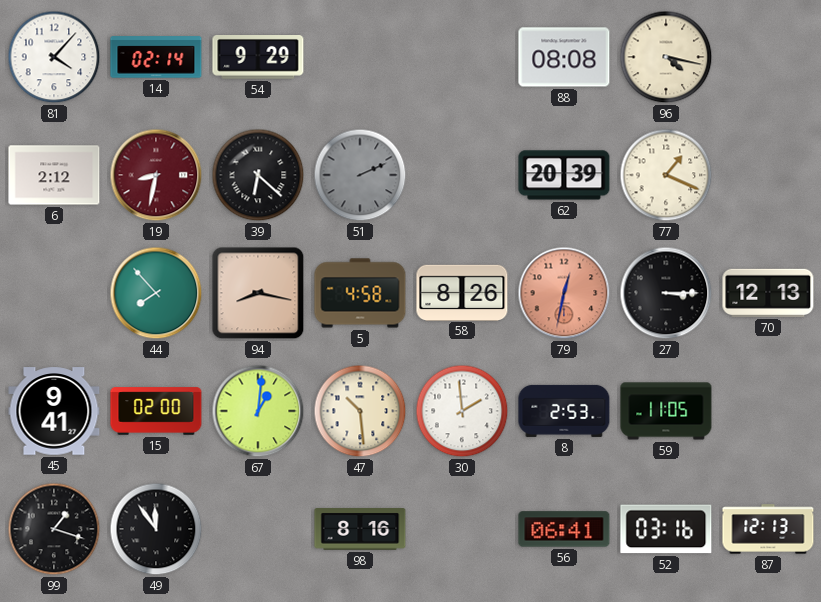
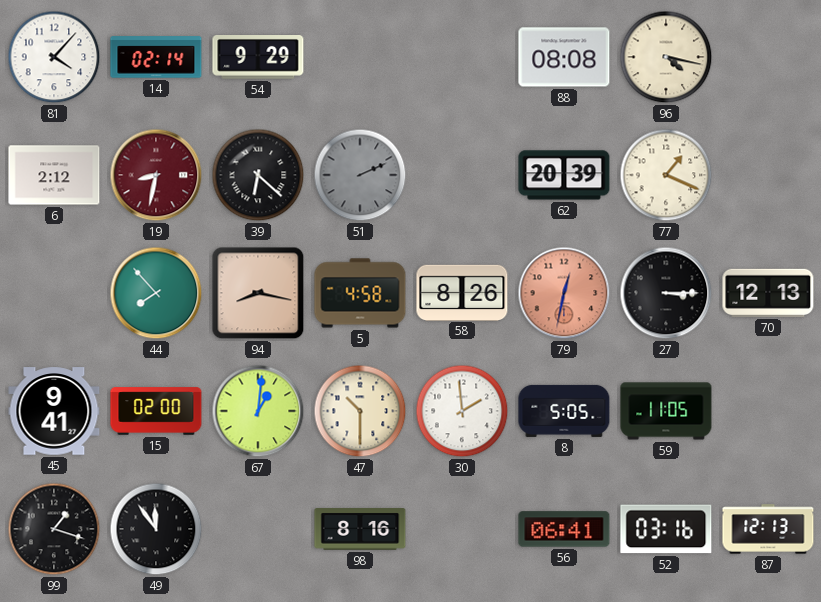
47: 10:29 -> 10:30
8: 2:53 -> 5:05
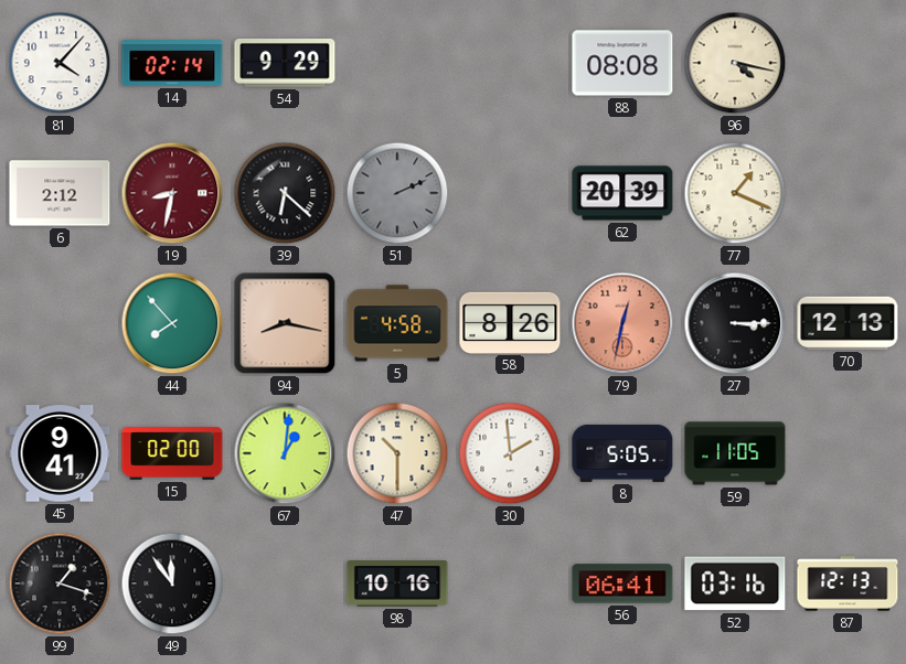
98: 8:16 -> 10:16
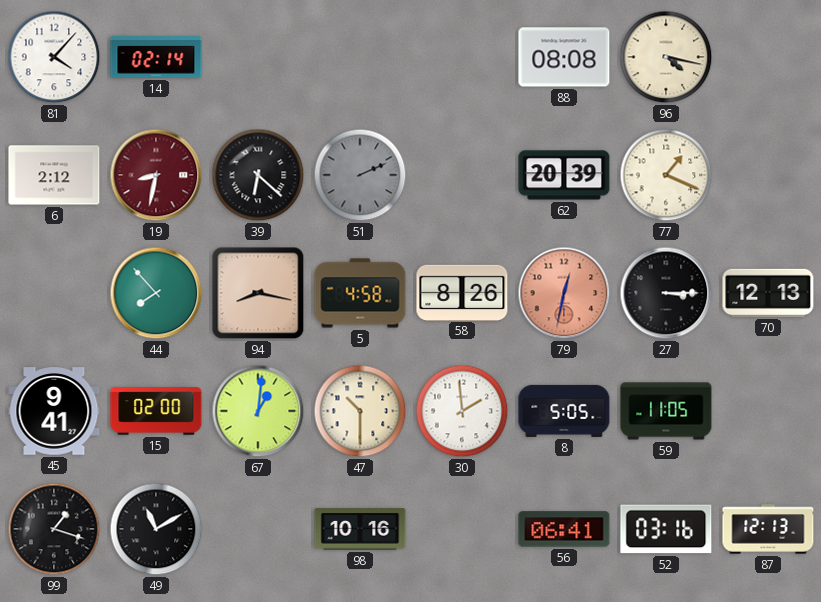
54: 9:29 -> none
49: 11:54 -> 11:10
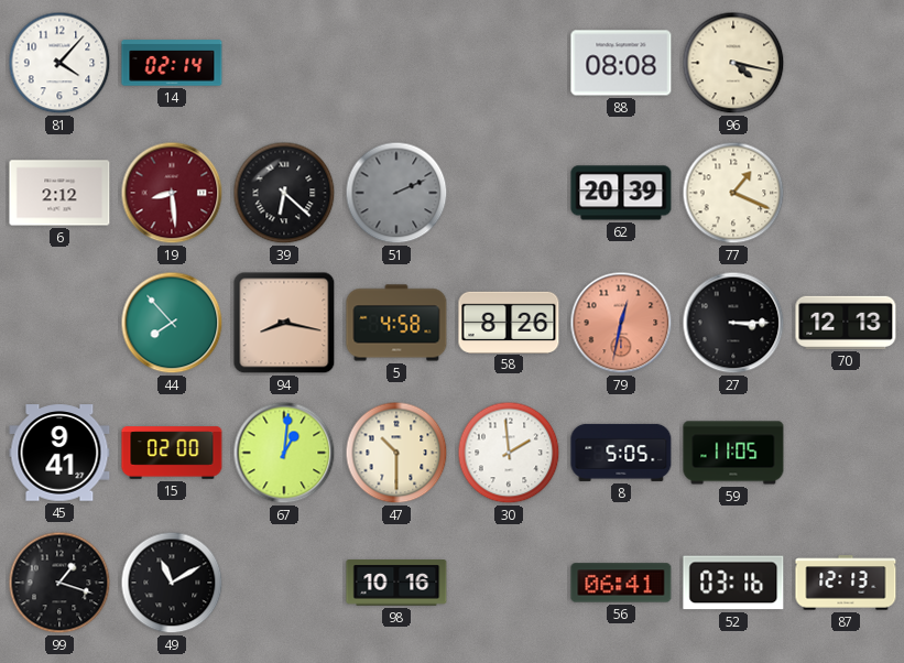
19: 8:32 -> 8:29
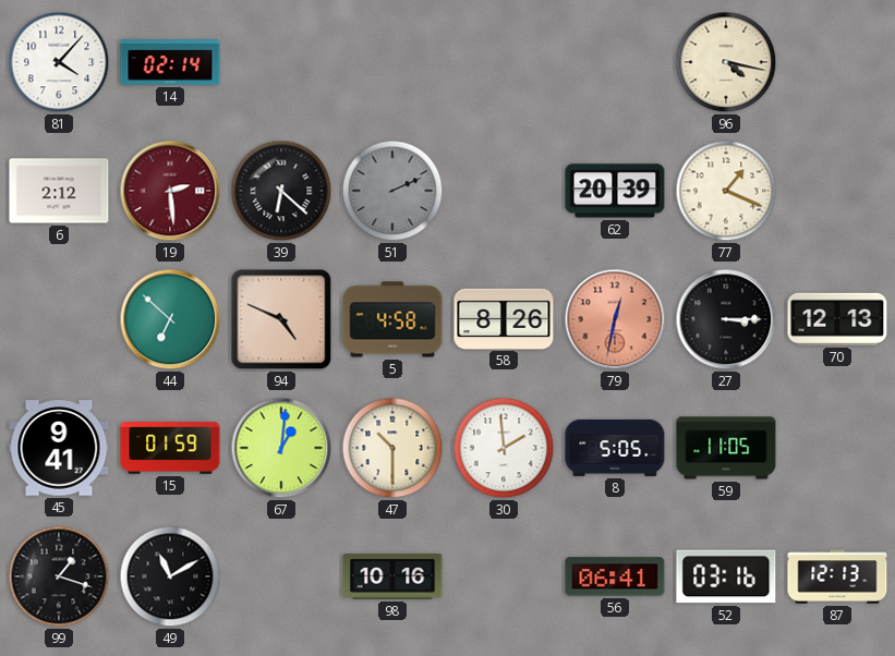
88: 08:08 -> none
19: 8:29 -> 2:29
44: 7:53 -> 6:52
94: 8:17 -> 4:49
15: 02:00 -> 01:59
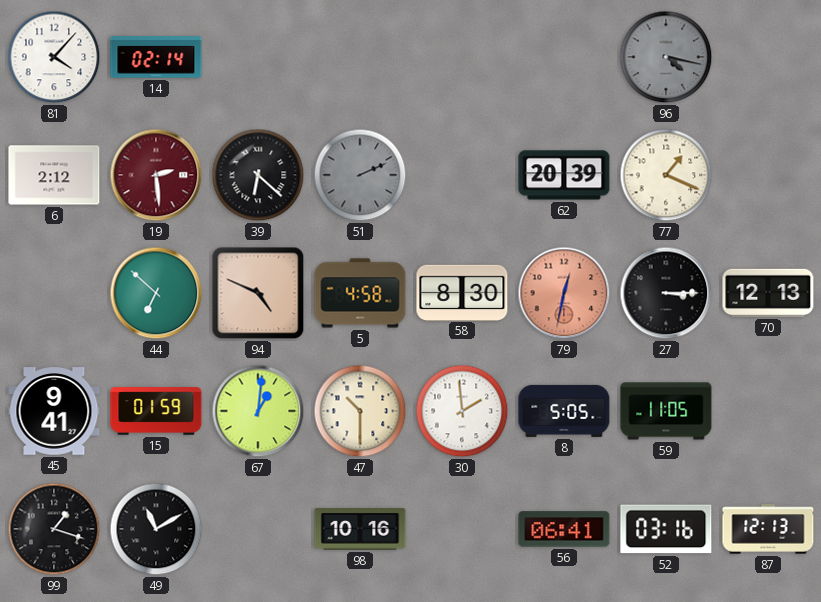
96 dial: cream -> grey
58: 8:26 -> 8:30
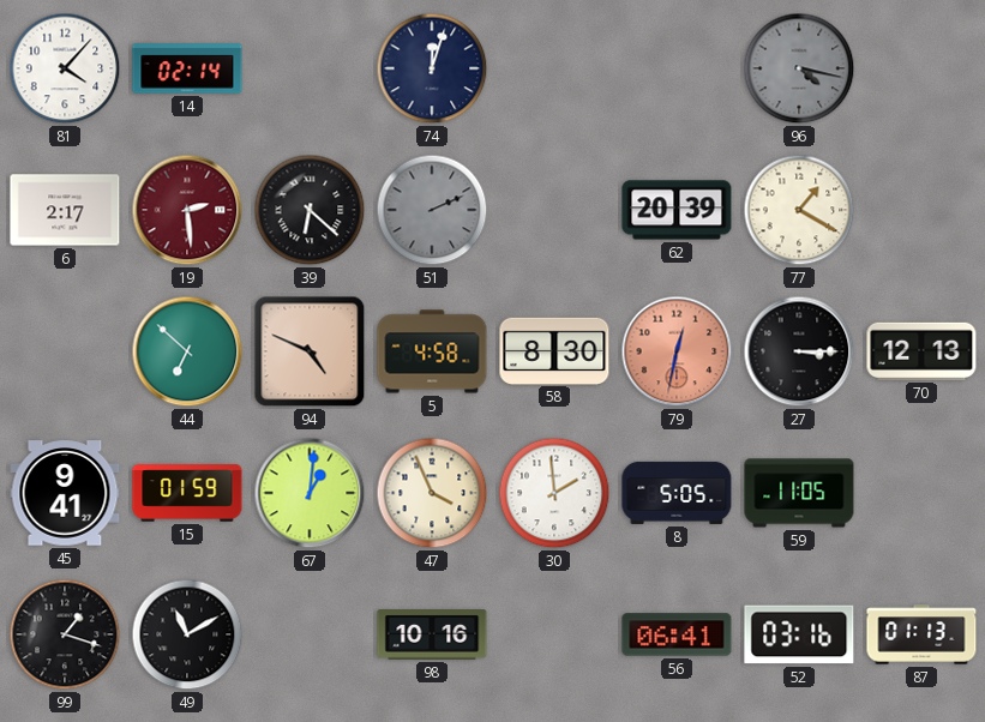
74: none -> 12:03
6: 2:12 -> 2:17
77: 1:19 -> 1:20
47: 10:30 -> 3:56
87: 12:13 -> 01:13
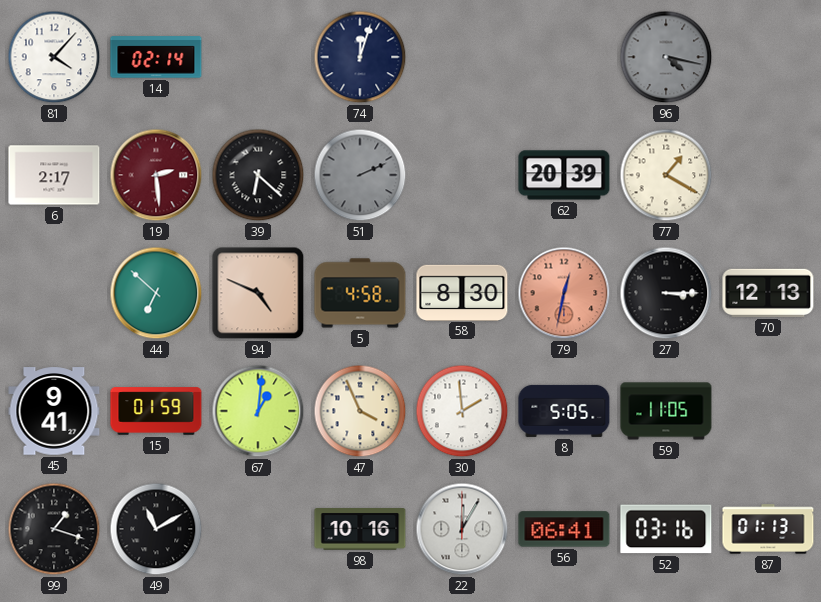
22: none -> 12:05
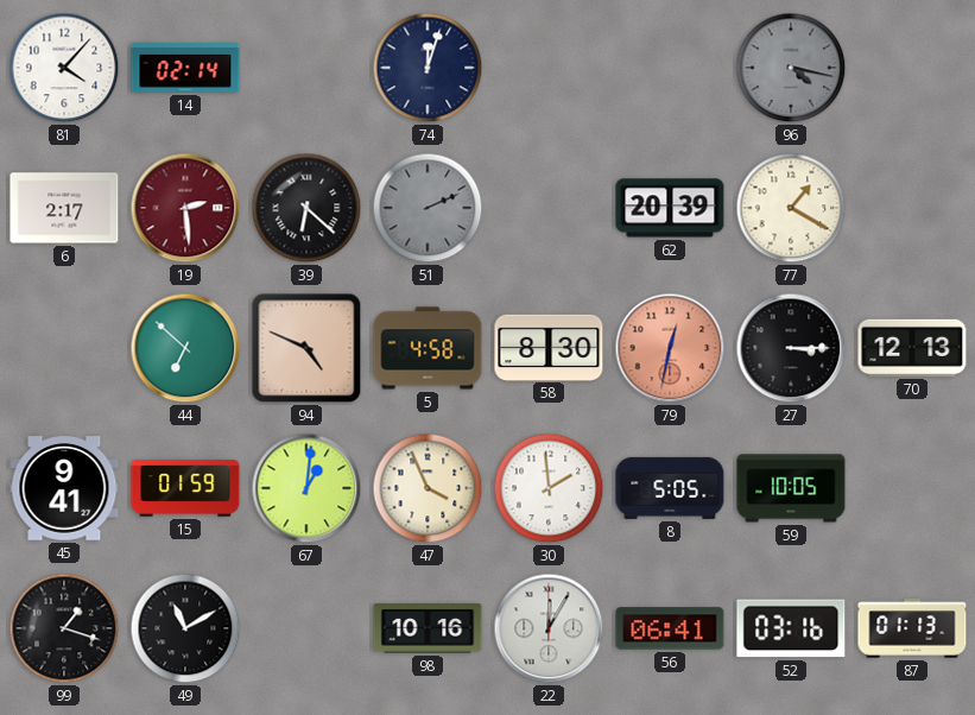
59: 11:05 -> 10:05
